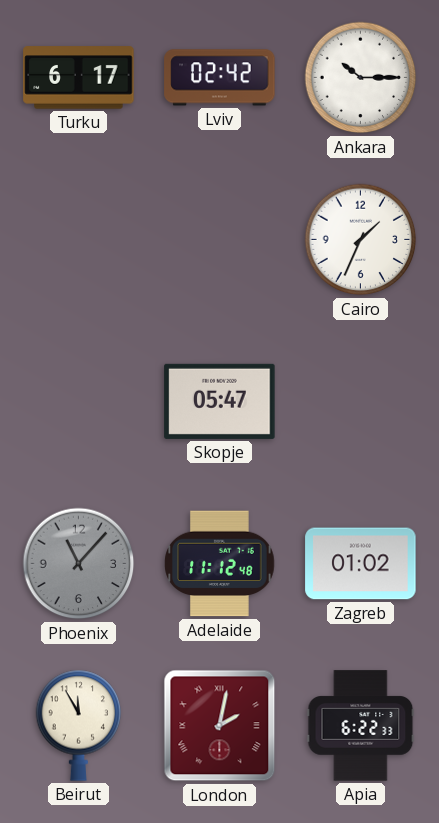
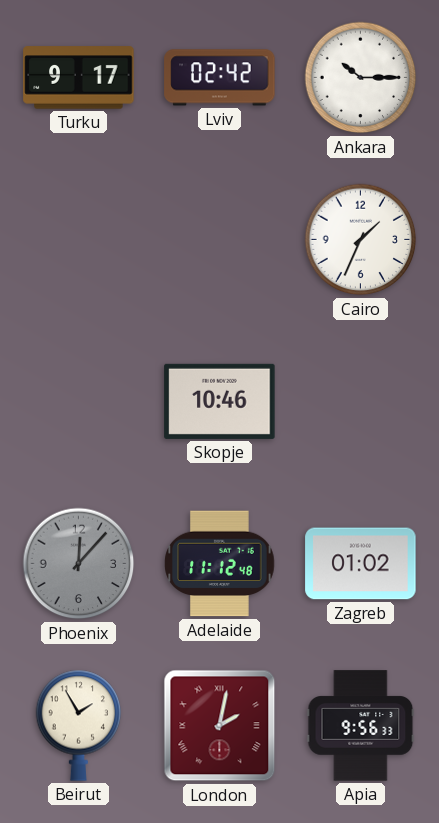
Turku: 6:17 -> 9:17
Skopje: 05:47 -> 10:46
Phoenix: 11:07 -> 12:07
Beirut: 11:55 -> 1:55
Apia: 6:22 -> 9:56
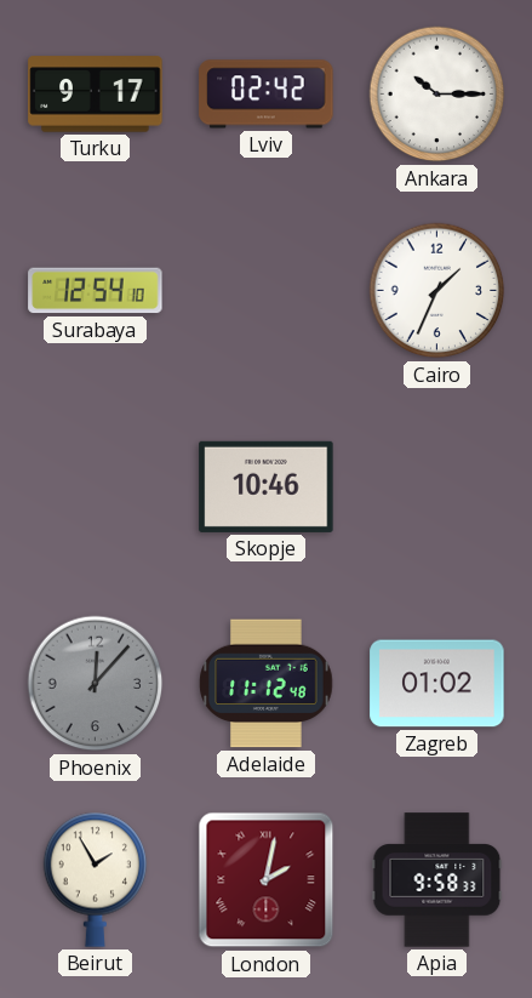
Surabaya: none -> 12:54
Apia: 9:56 -> 9:58
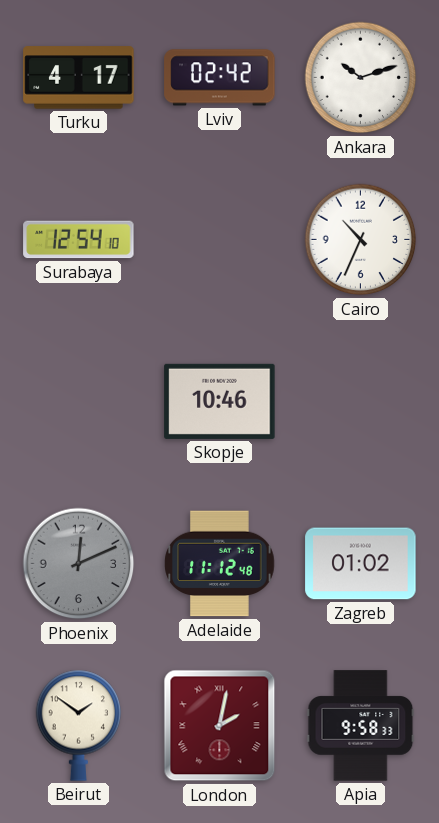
Turku: 9:17 -> 4:17
Ankara: 10:15 -> 10:12
Cairo: 1:34 -> 10:34
Phoenix: 12:07 -> 12:11
Beirut: 1:55 -> 1:51
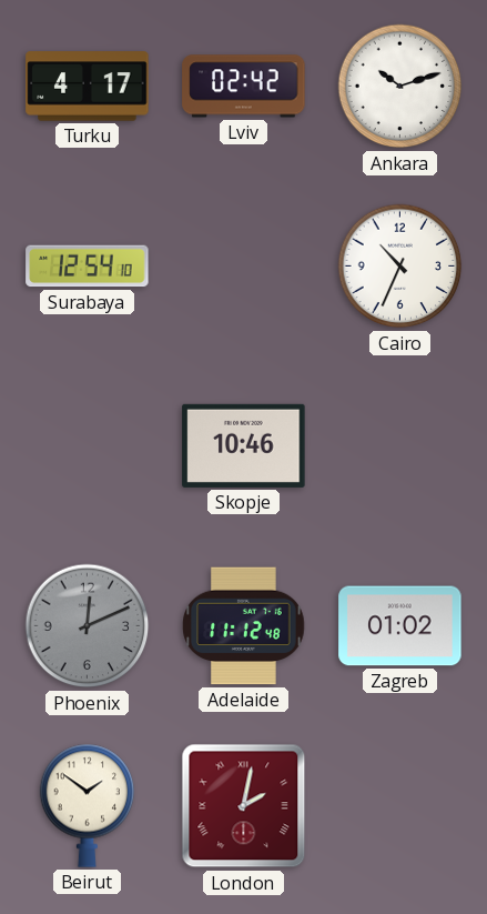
Apia: 9:58 -> none
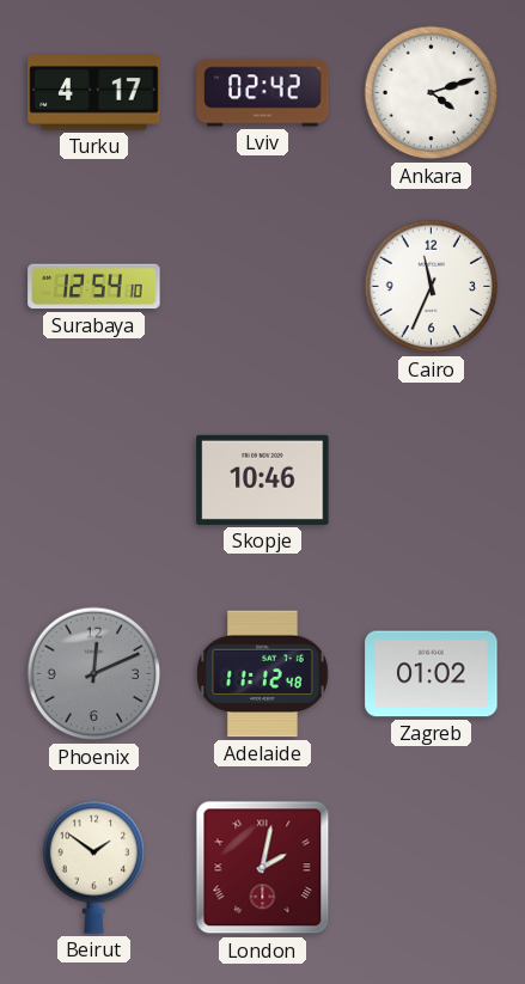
Ankara: 10:12 -> 4:12
Cairo: 10:34 -> 11:34
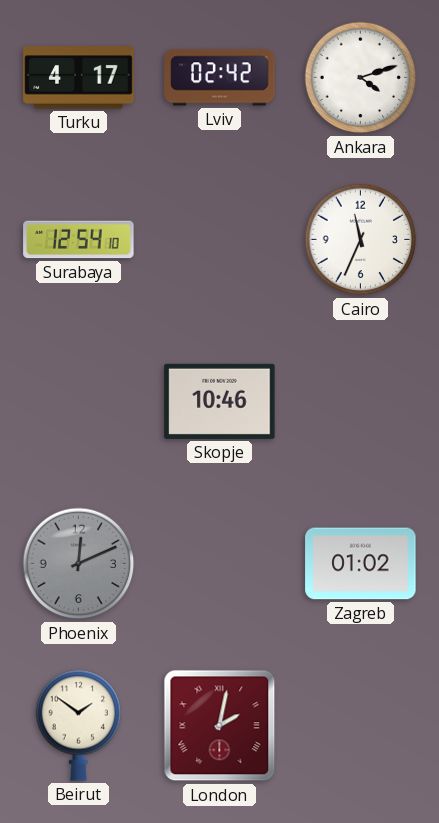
Adelaide: 11:12 -> none
